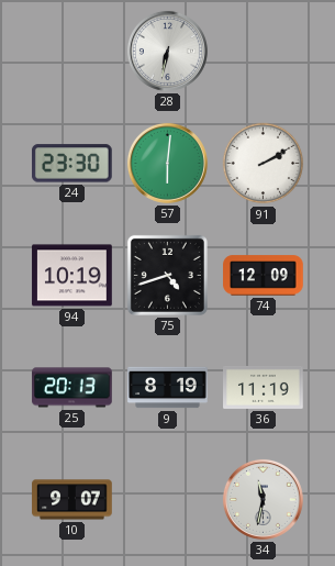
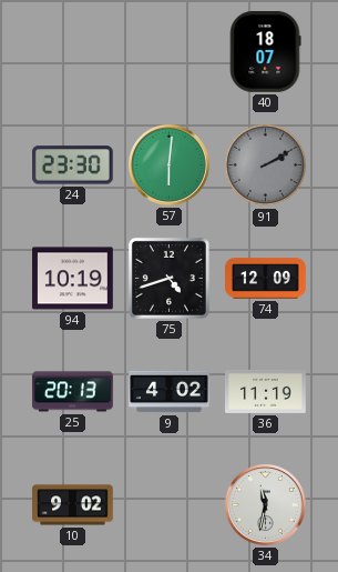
28: 6:32 -> none
40: none -> 18:07
91 dial: white -> grey
9: 8:19 -> 4:02
10: 9:07 -> 9:02
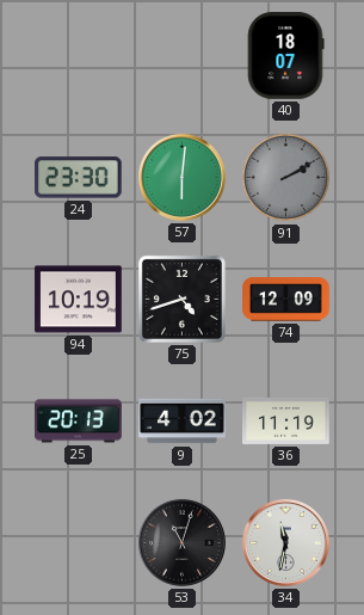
10: 9:02 -> none
53: none -> 11:03
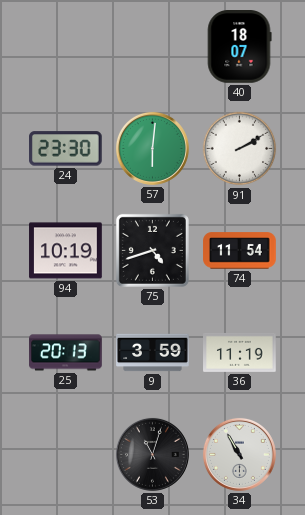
91 dial: grey -> white
74: 12:09 -> 11:54
9: 4:02 -> 3:59
34: 11:32 -> 10:55
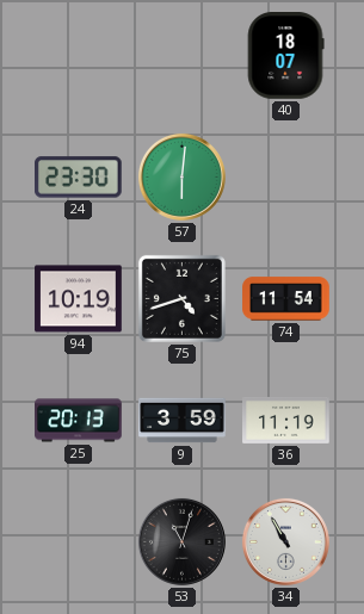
91: 2:10 -> none
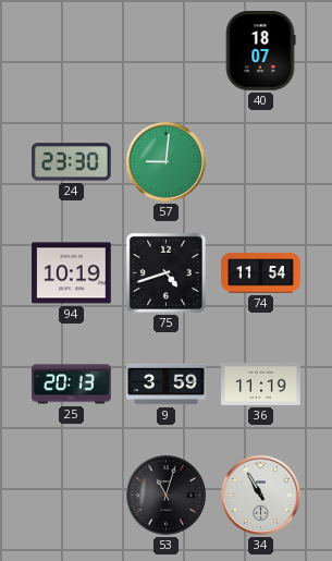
57: 6:01 -> 9:01
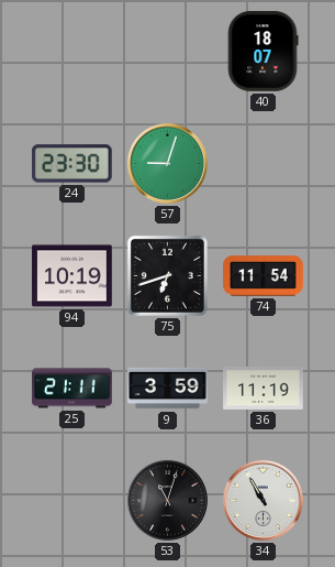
57: 9:01 -> 9:03
75: 4:42 -> 6:42
25: 20:13 -> 21:11
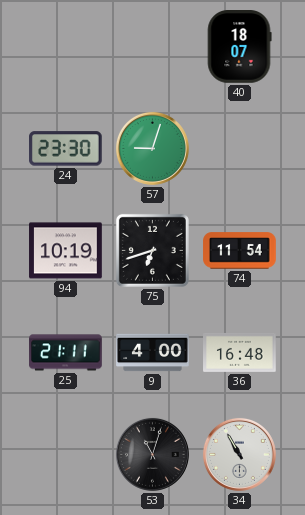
9: 3:59 -> 4:00
36: 11:19 -> 16:48
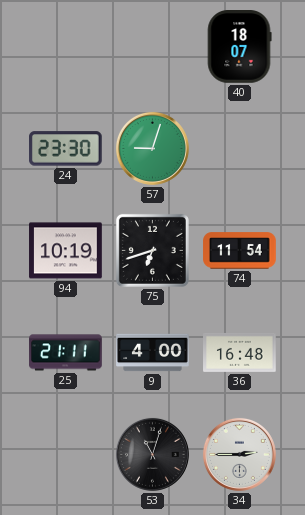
34: 10:55 -> 2:45
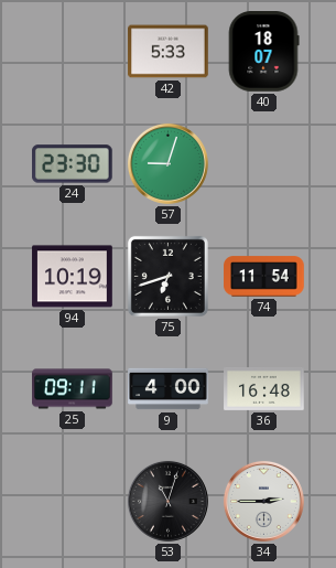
42: none -> 5:33
25: 21:11 -> 09:11
